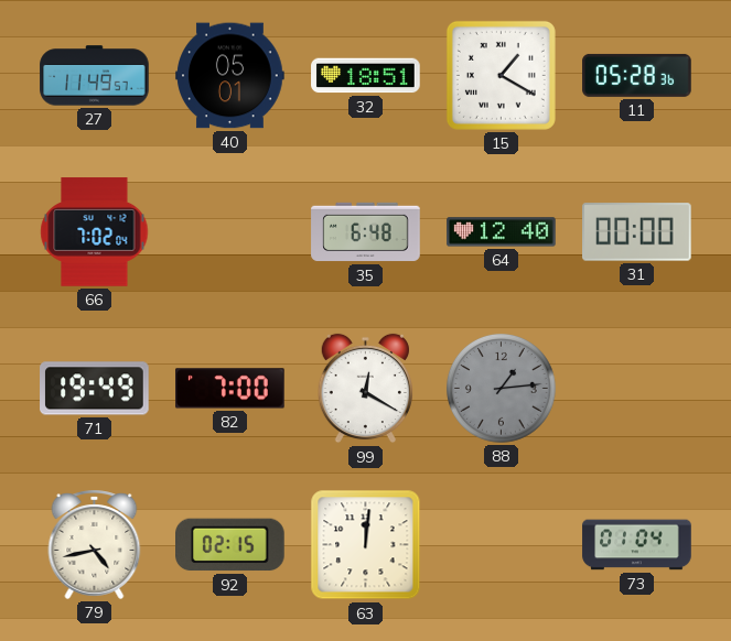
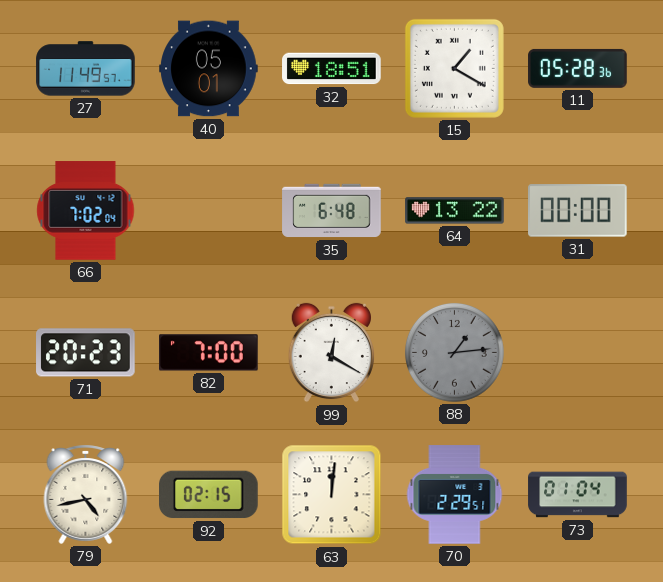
64: 12:40 -> 13:22
71: 19:49 -> 20:23
70: none -> 2:29
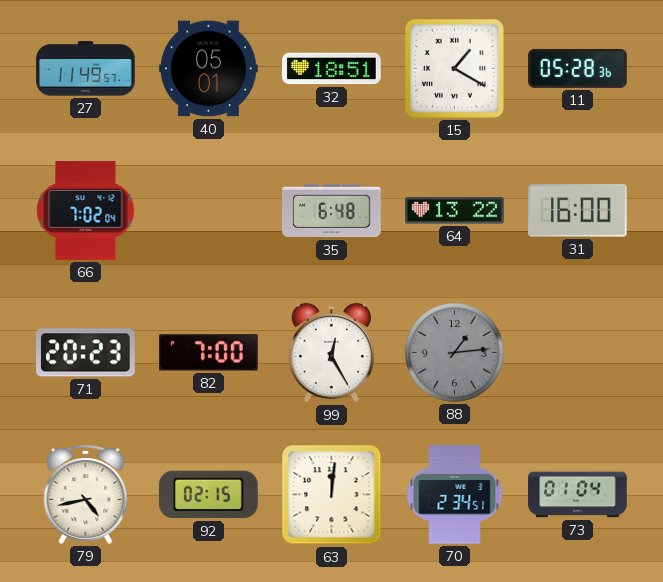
31: 00:00 -> 16:00
99: 12:20 -> 12:25
70: 2:29 -> 2:34
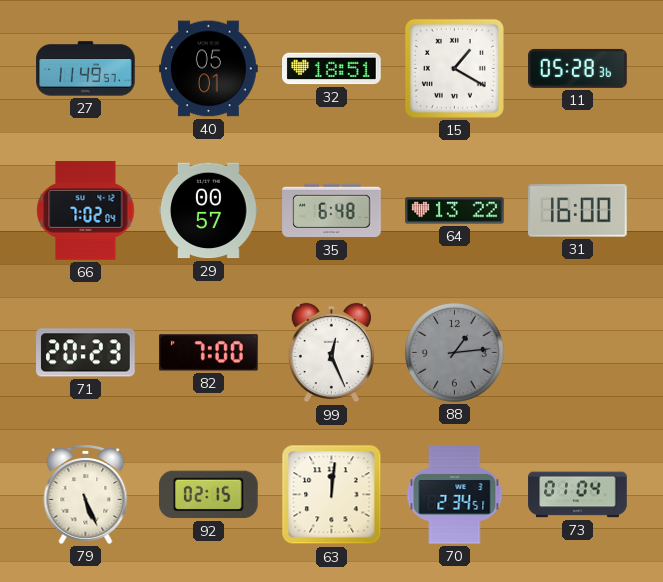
29: none -> 00:57
99: 12:25 -> 12:26
79: 4:43 -> 5:26
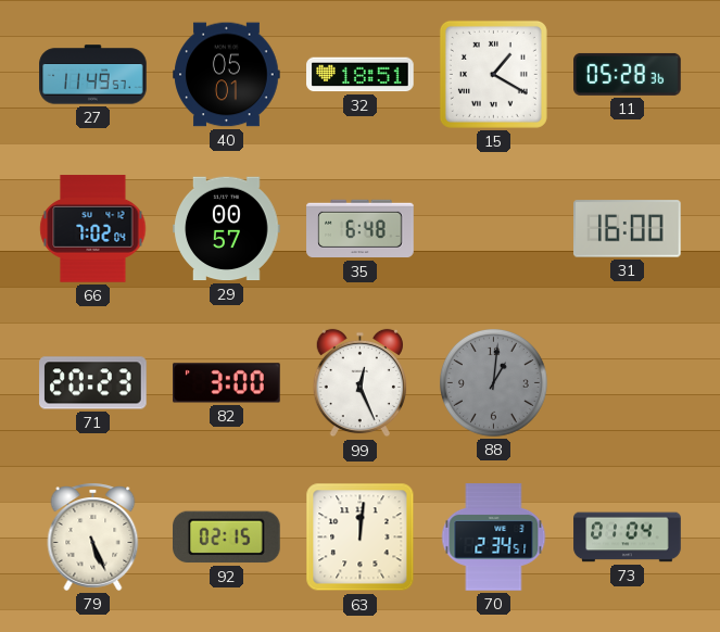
64: 13:22 -> none
82: 7:00 -> 3:00
88: 1:14 -> 1:01
